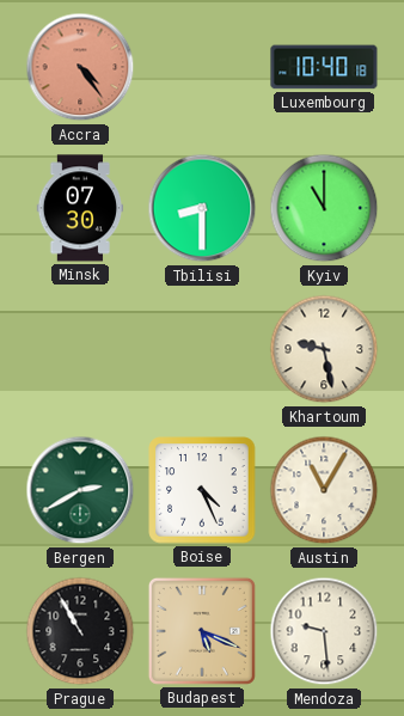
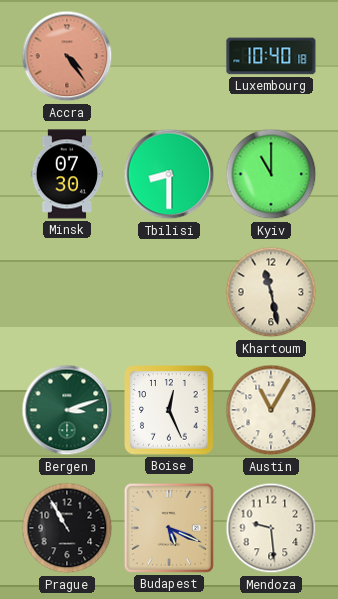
Khartoum: 9:28 -> 11:28
Bergen: 2:40 -> 3:12
Boise: 4:26 -> 12:26
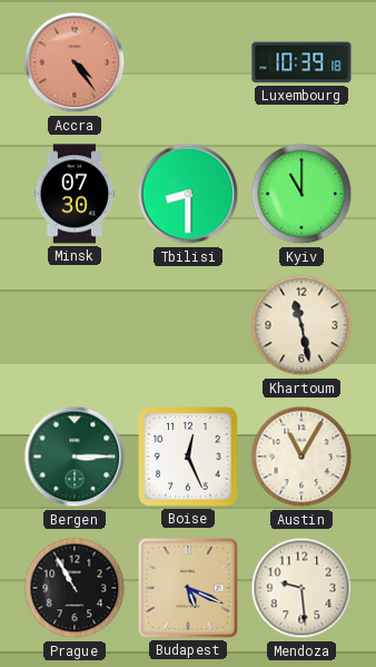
Luxembourg: 10:40 -> 10:39
Bergen: 3:12 -> 3:15
